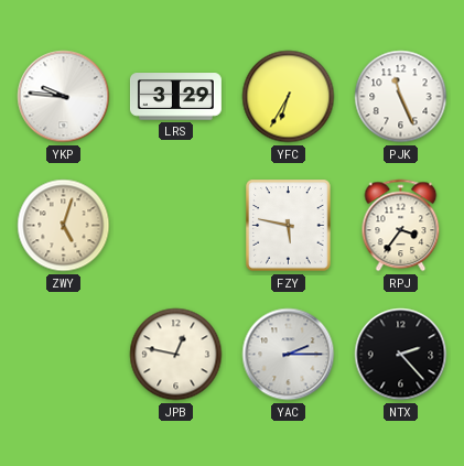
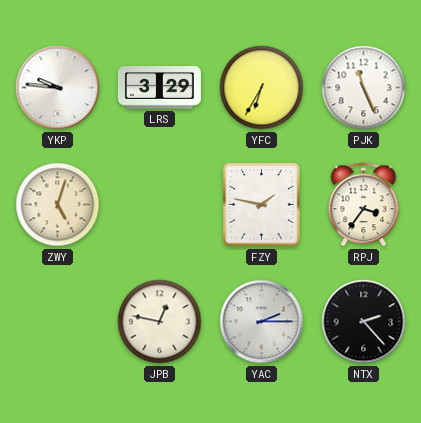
FZY: 5:47 -> 1:47
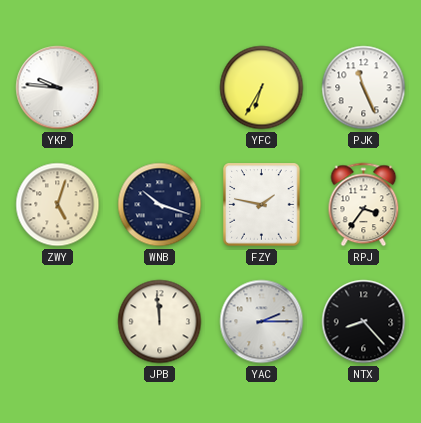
LRS: 3:29 -> none
WNB: none -> 10:18
JPB: 12:47 -> 11:59
NTX: 2:23 -> 8:23
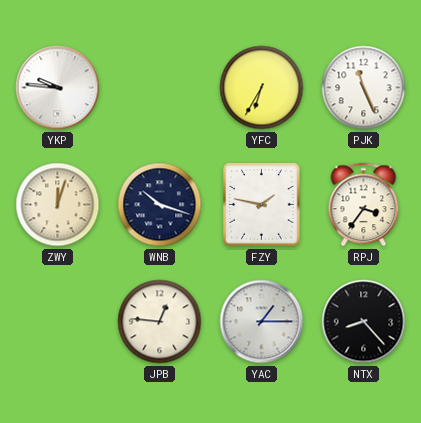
ZWY: 5:03 -> 12:03
JPB: 11:59 -> 12:46
YAC: 2:15 -> 1:15
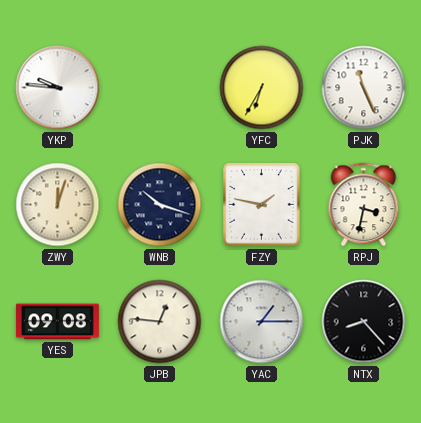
RPJ: 3:36 -> 3:32
YES: none -> 09:08
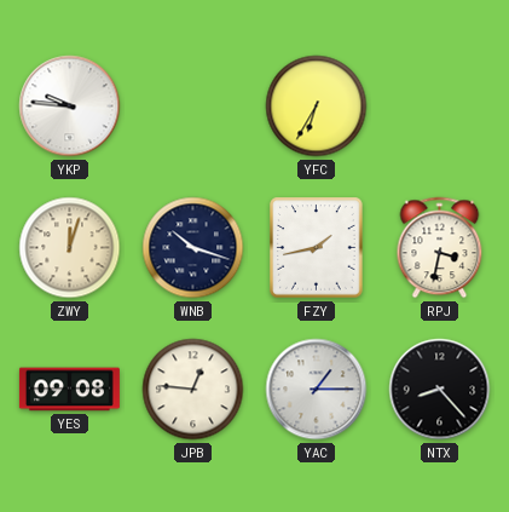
PJK: 11:26 -> none
FZY: 1:47 -> 1:43
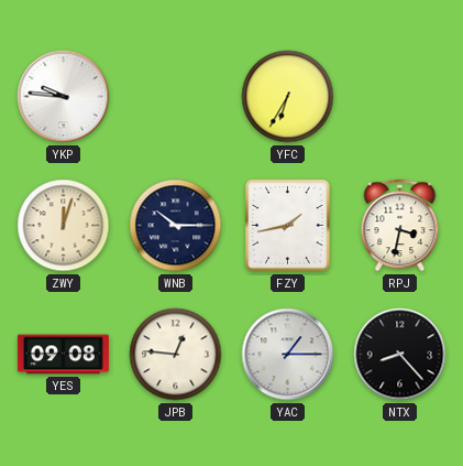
WNB: 10:18 -> 10:15
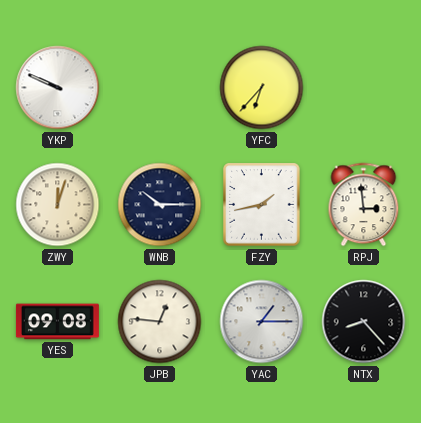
YKP: 9:46 -> 9:49
YFC: 6:35 -> 6:37
RPJ: 3:32 -> 2:59
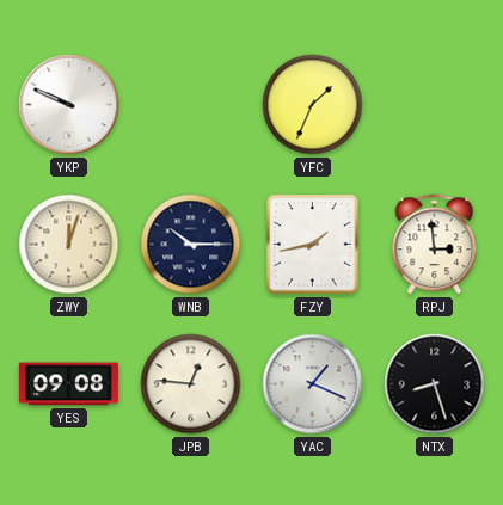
YFC: 6:37 -> 1:34
YAC: 1:15 -> 1:19
NTX: 8:23 -> 8:27
